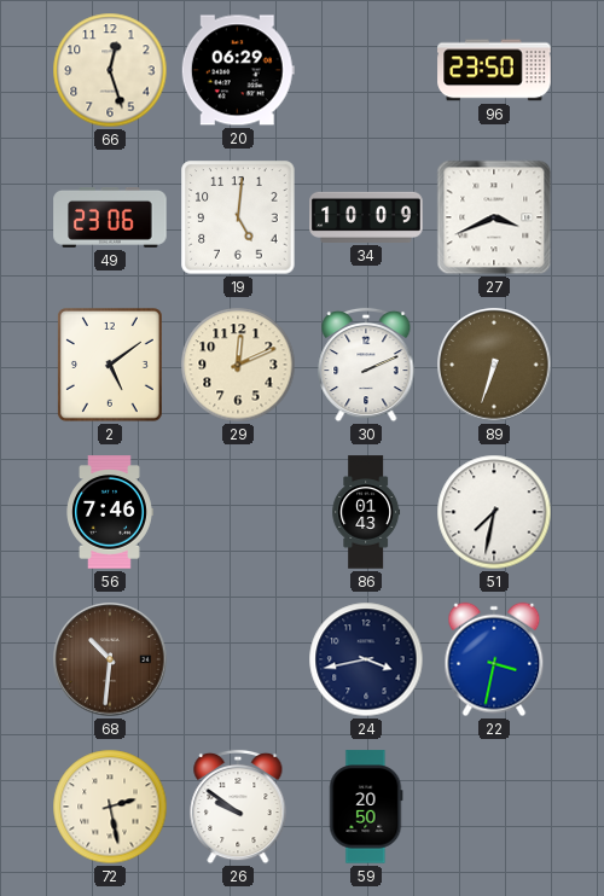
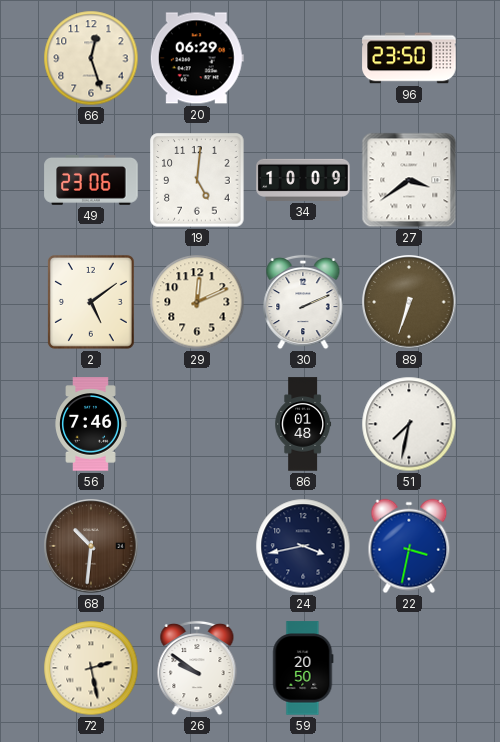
27: 3:41 -> 3:39
86: 01:43 -> 01:48
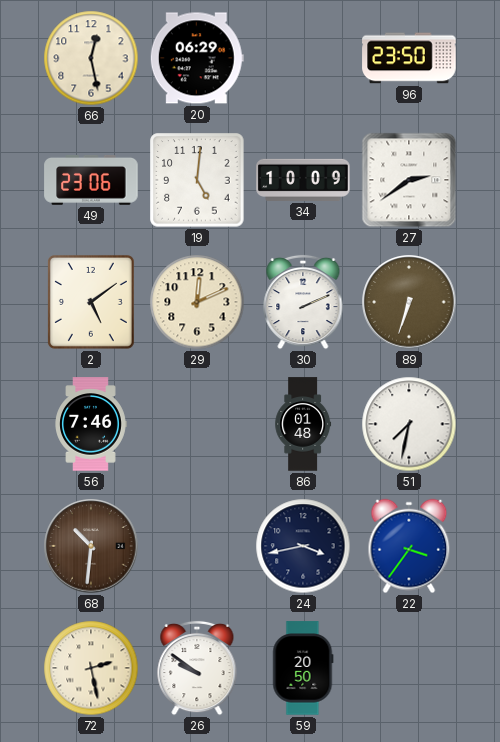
66: 12:27 -> 12:28
27: 3:39 -> 2:39
22: 3:32 -> 3:36
